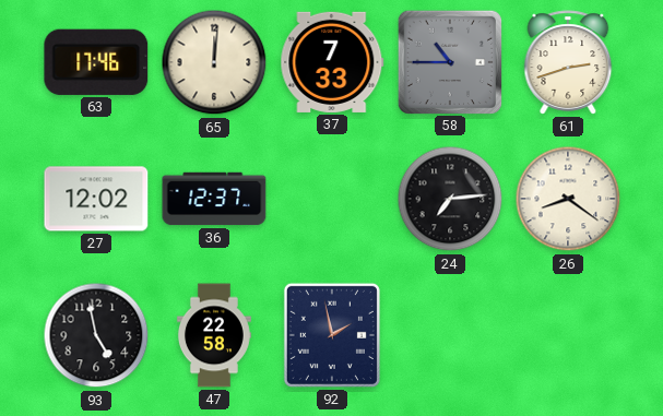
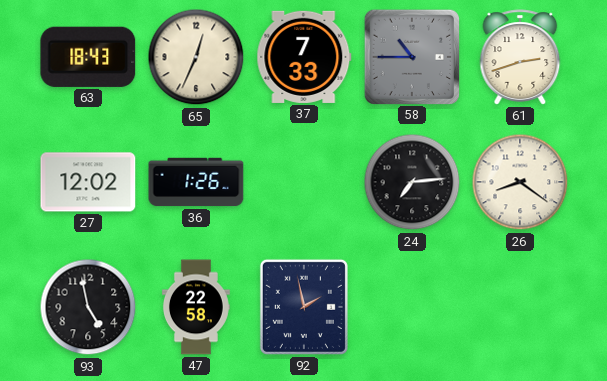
63: 17:46 -> 18:43
65: 12:01 -> 12:34
36: 12:37 -> 1:26
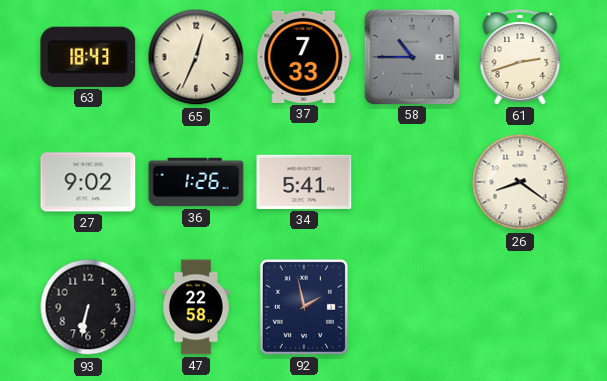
27: 12:02 -> 9:02
34: none -> 5:41
24: 7:14 -> none
93: 4:58 -> 6:32
